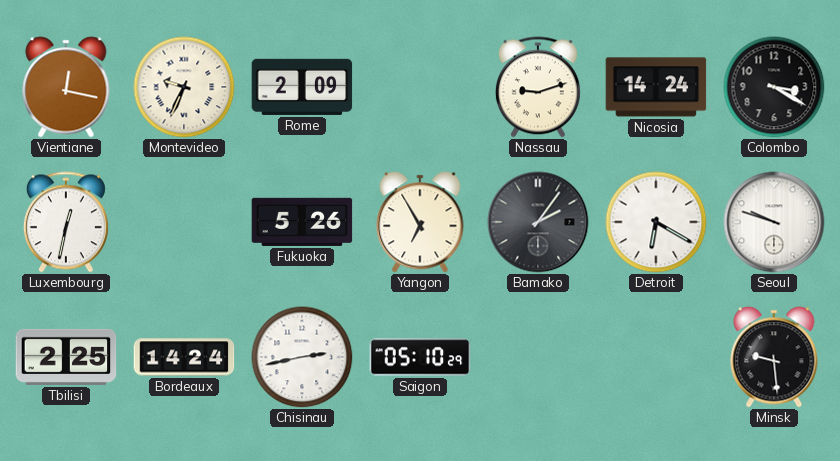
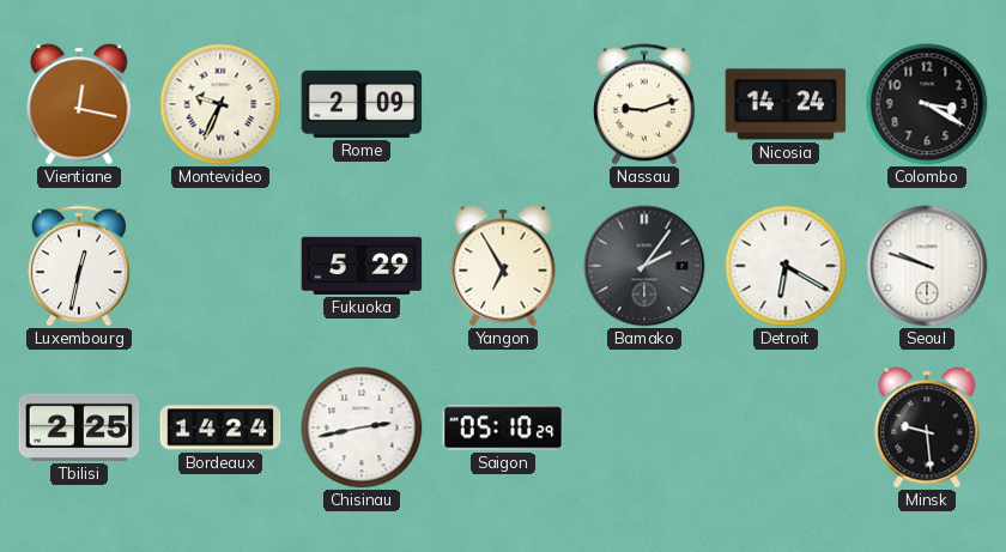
Fukuoka: 5:26 -> 5:29
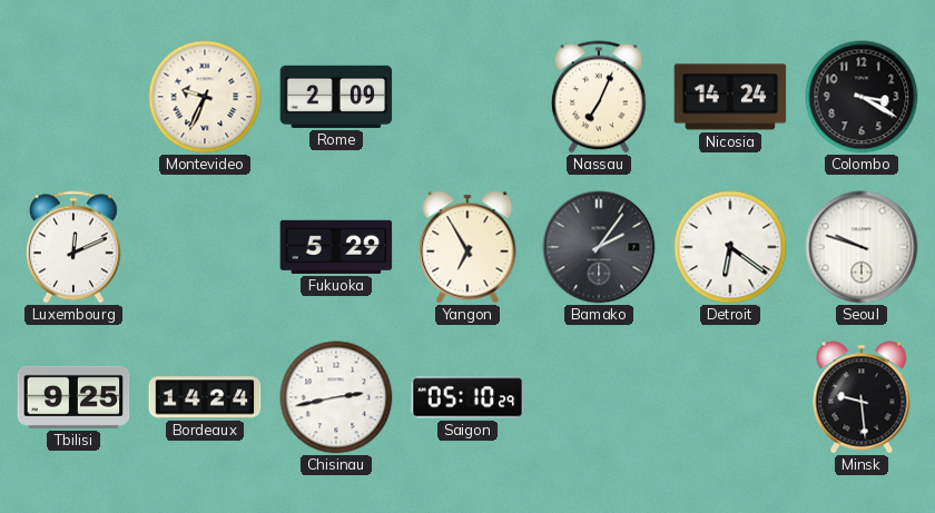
Vientiane: 12:17 -> none
Nassau: 9:12 -> 7:04
Luxembourg: 12:32 -> 12:11
Detroit: 6:20 -> 6:21
Tbilisi: 2:25 -> 9:25
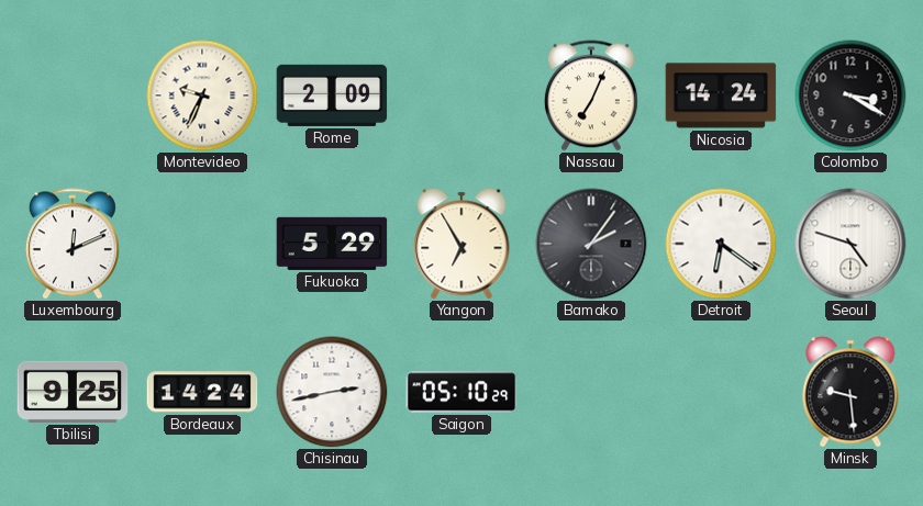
Seoul: 9:48 -> 4:48
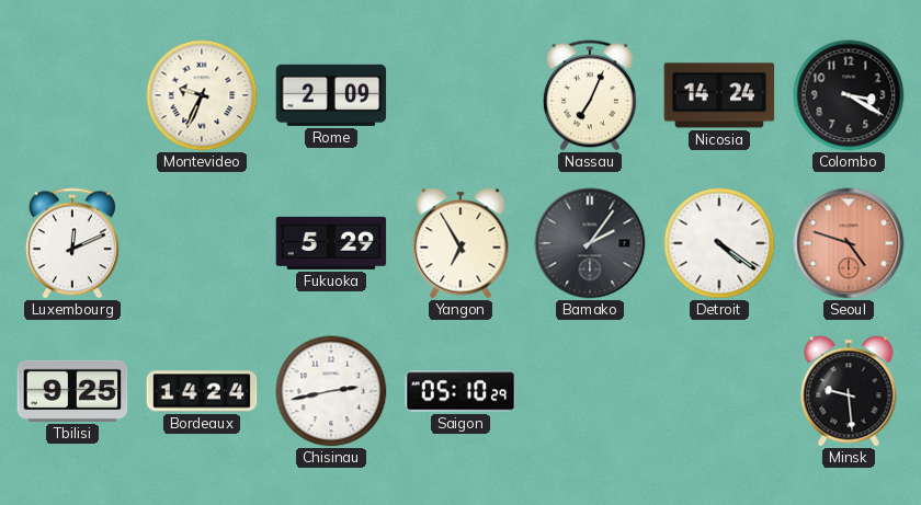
Detroit: 6:21 -> 4:21
Seoul dial: white -> salmon
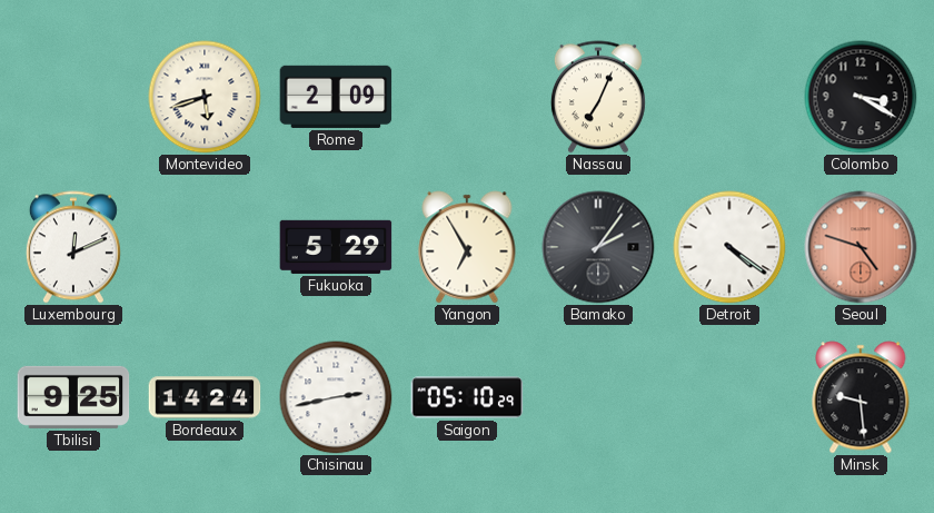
Montevideo: 9:34 -> 5:42
Nicosia: 14:24 -> none
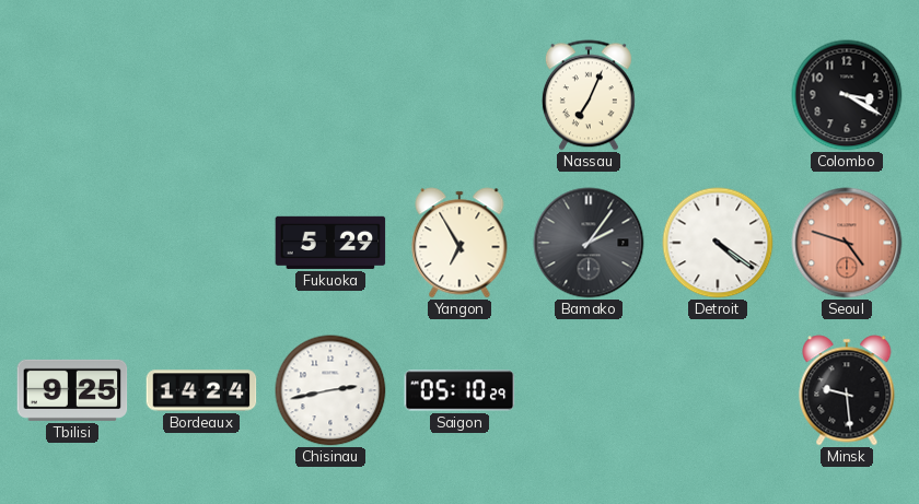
Montevideo: 5:42 -> none
Rome: 2:09 -> none
Luxembourg: 12:11 -> none
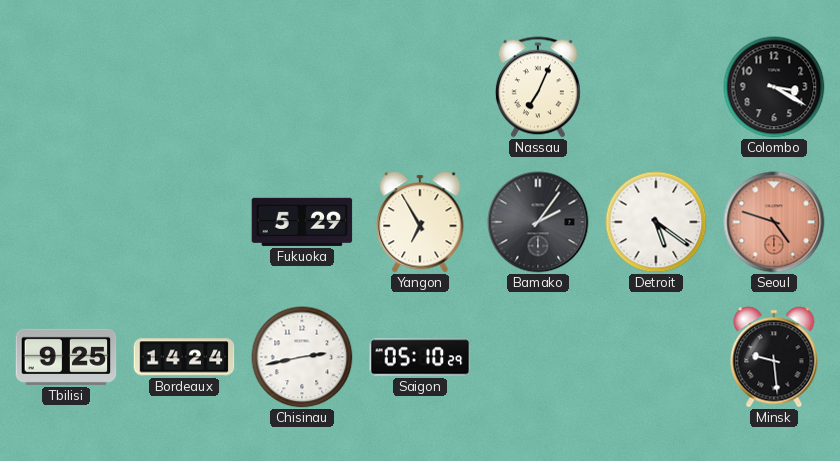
Detroit: 4:21 -> 5:21
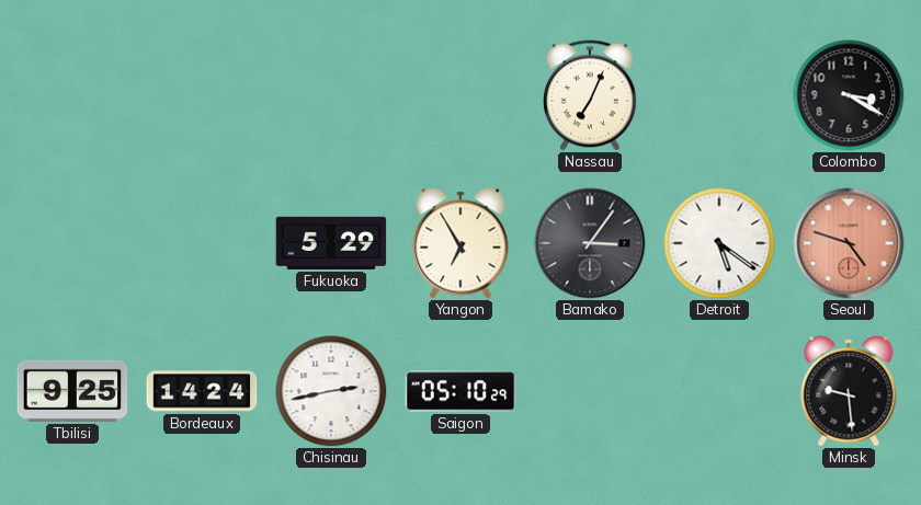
Bamako: 2:06 -> 3:06
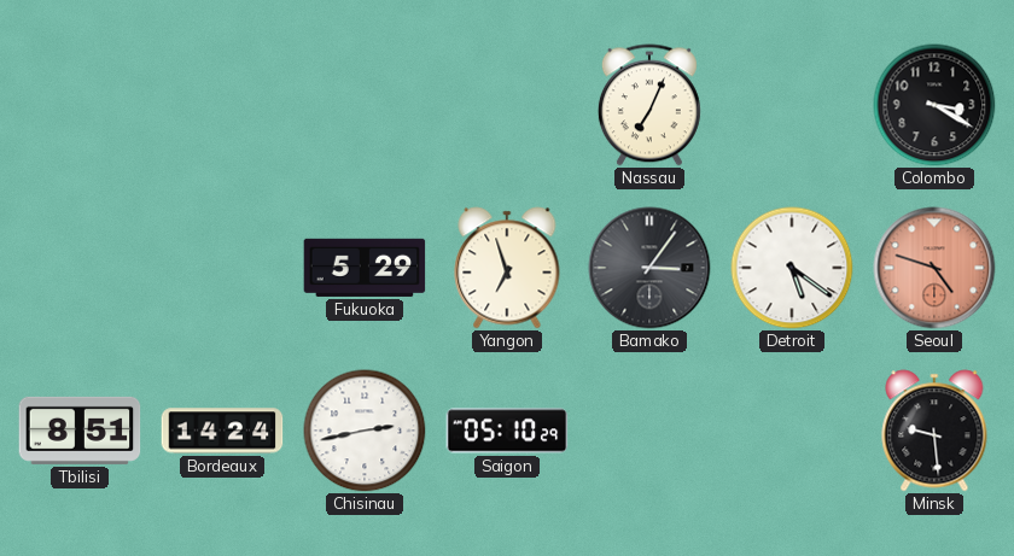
Yangon: 6:55 -> 6:57
Tbilisi: 9:25 -> 8:51
